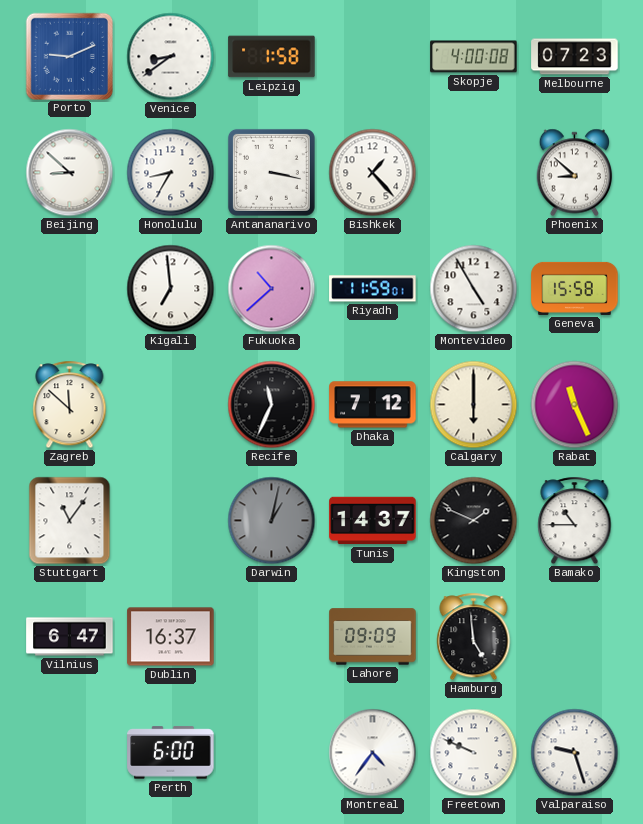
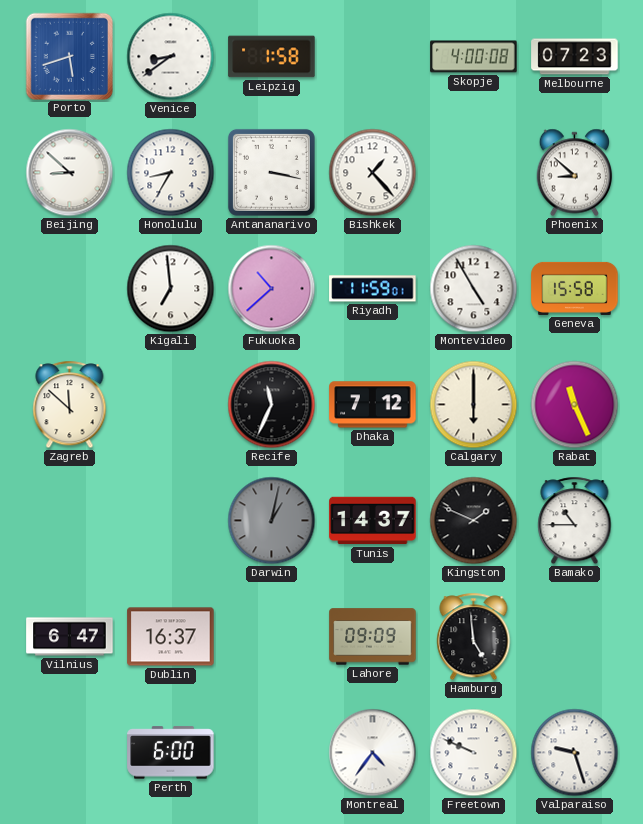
Porto: 9:11 -> 5:42
Stuttgart: 11:06 -> none
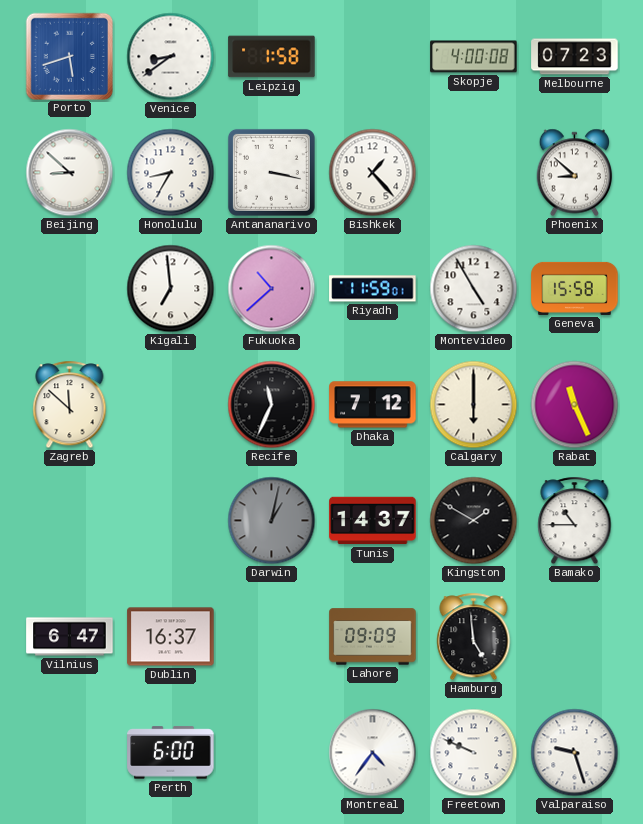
Kingston: 1:49 -> 1:50
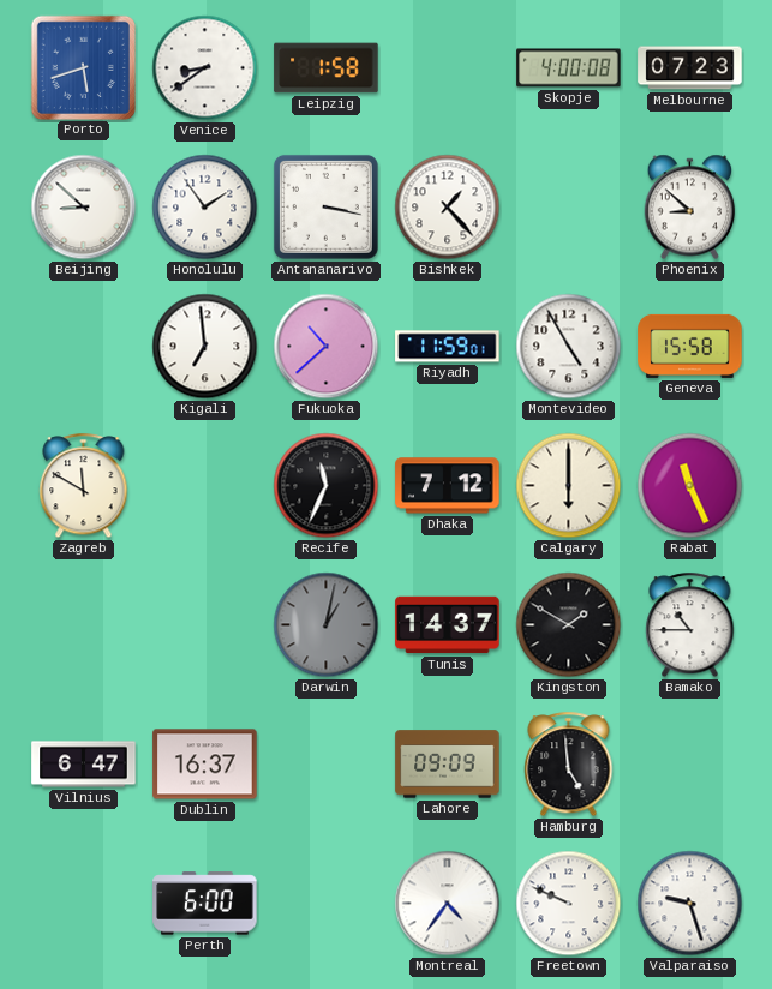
Honolulu: 8:35 -> 1:54
Zagreb: 11:52 -> 11:50
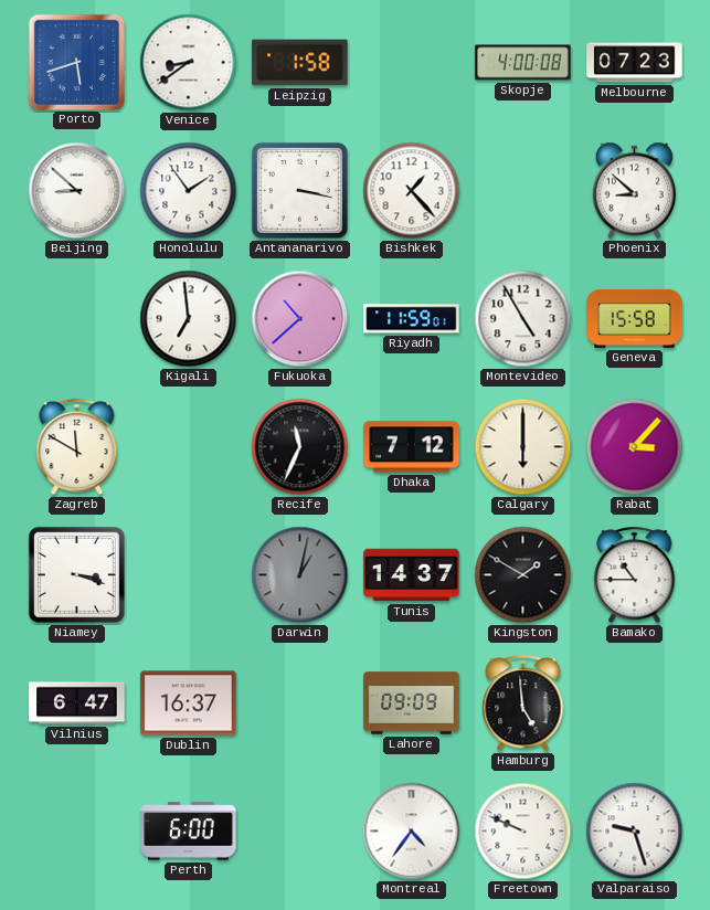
Rabat: 11:26 -> 3:07
Niamey: none -> 3:18
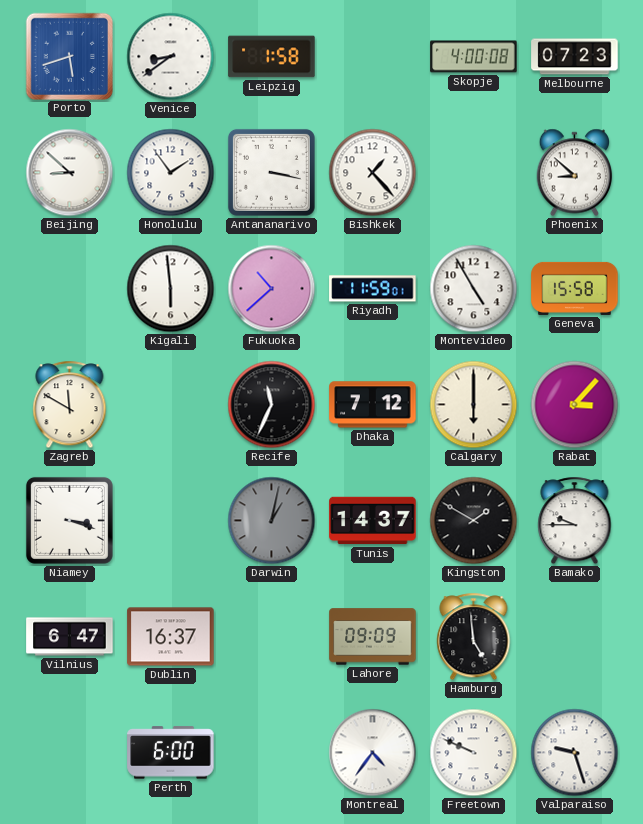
Kigali: 6:59 -> 5:59
Bamako: 10:45 -> 9:45
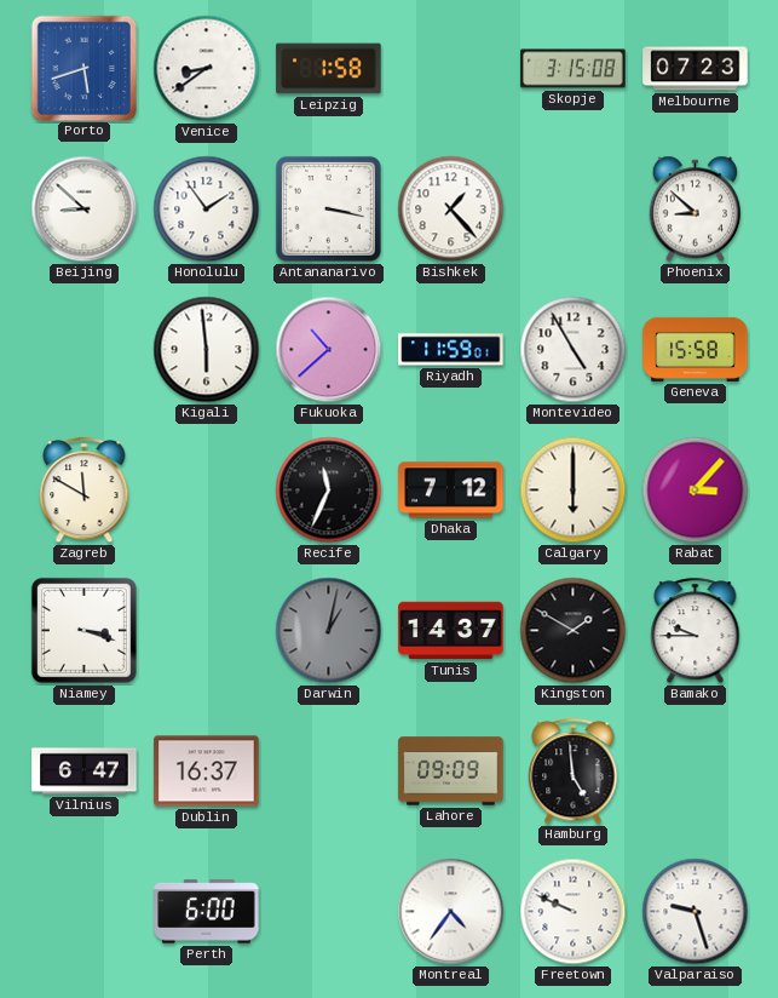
Skopje: 4:00 -> 3:15
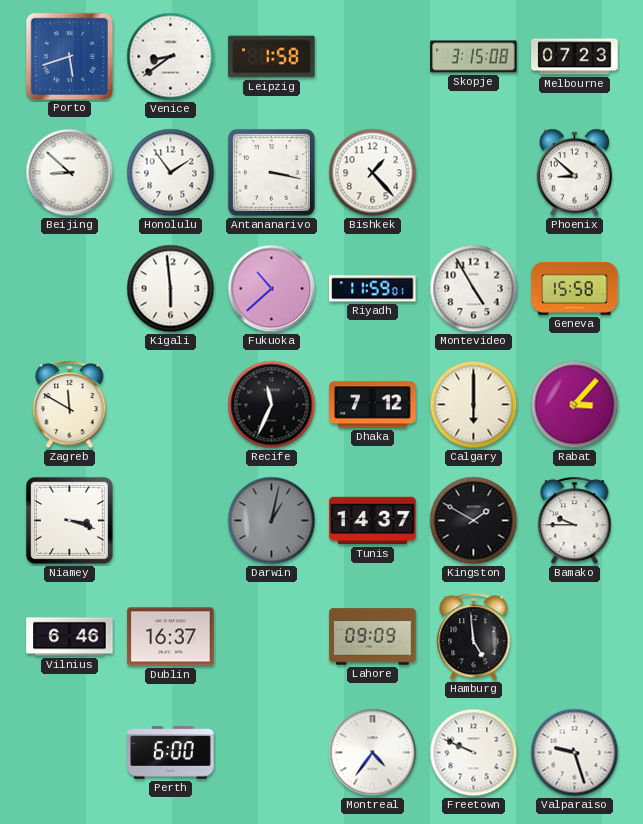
Vilnius: 6:47 -> 6:46
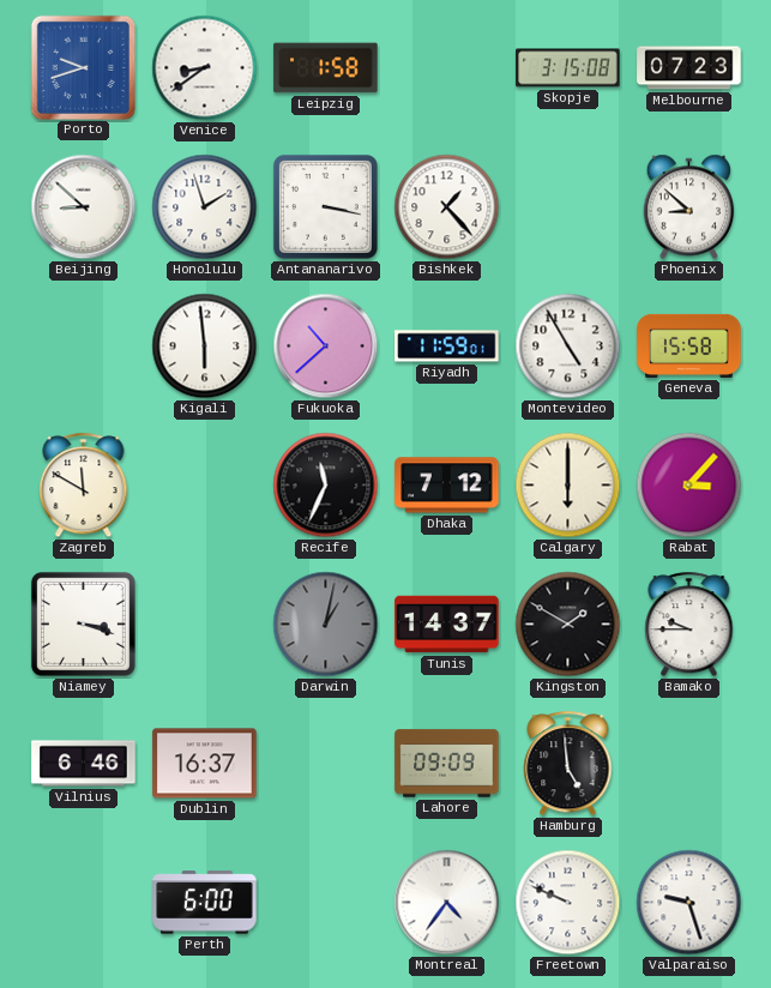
Porto: 5:42 -> 9:42
Honolulu: 1:54 -> 1:57
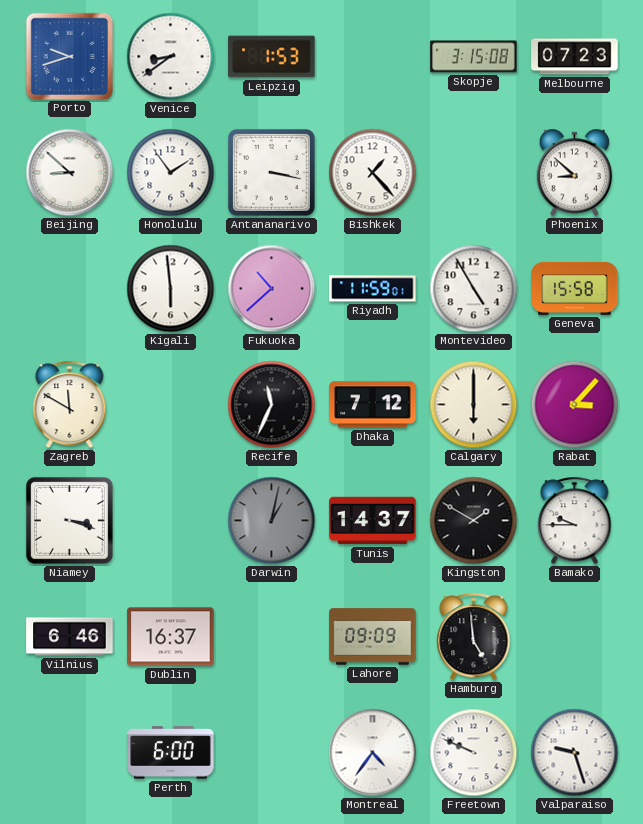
Leipzig: 1:58 -> 1:53
Honolulu: 1:57 -> 1:54
